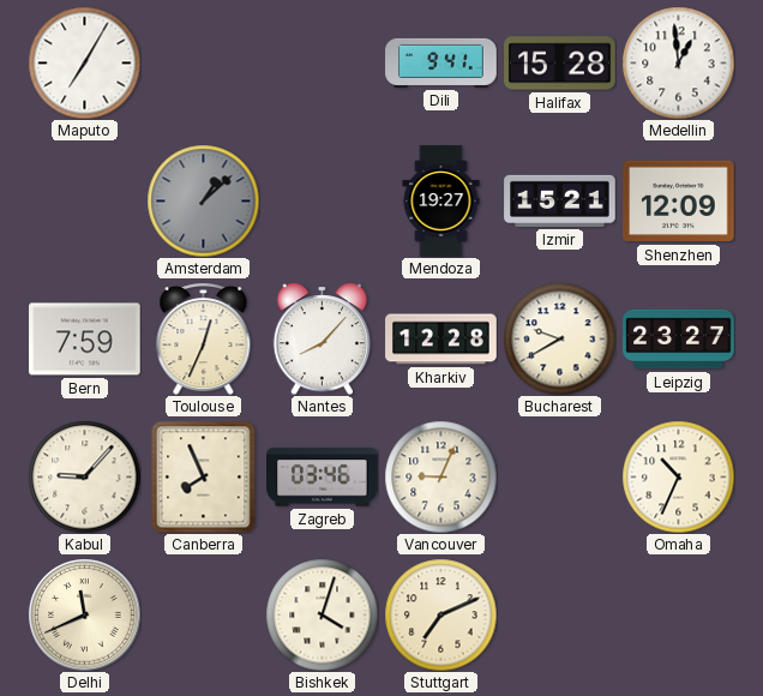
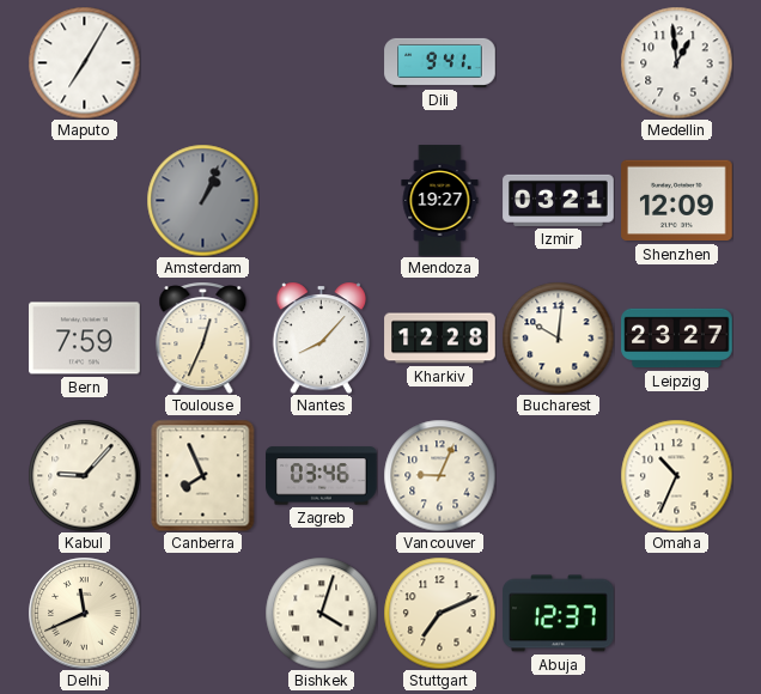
Halifax: 15:28 -> none
Amsterdam: 1:08 -> 1:04
Izmir: 15:21 -> 03:21
Bucharest: 9:40 -> 10:01
Abuja: none -> 12:37
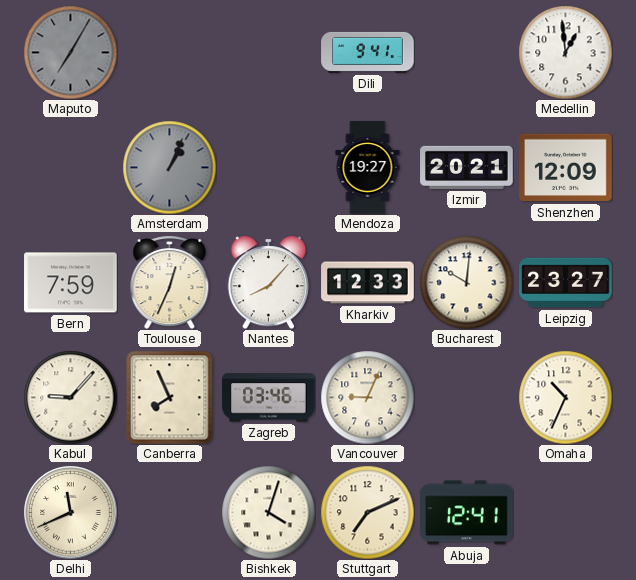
Maputo dial: white -> grey
Izmir: 03:21 -> 20:21
Kharkiv: 12:28 -> 12:33
Abuja: 12:37 -> 12:41
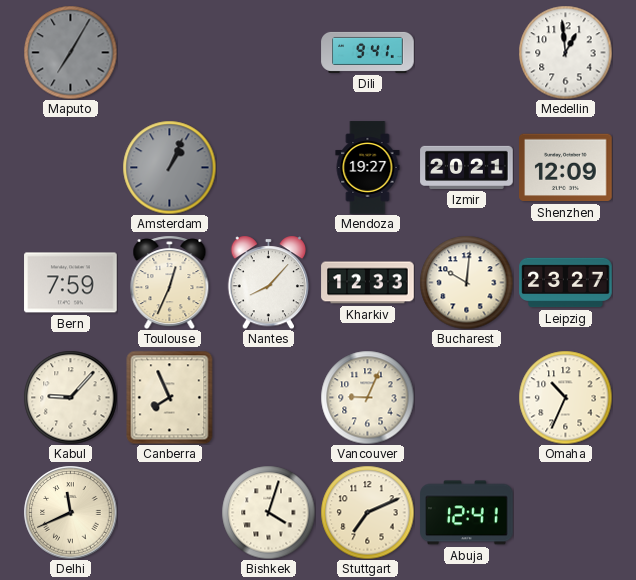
Zagreb: 03:46 -> none
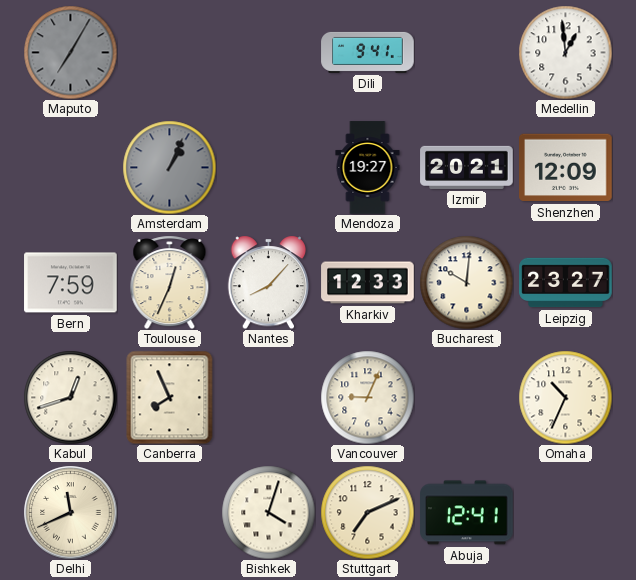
Kabul: 9:07 -> 12:42
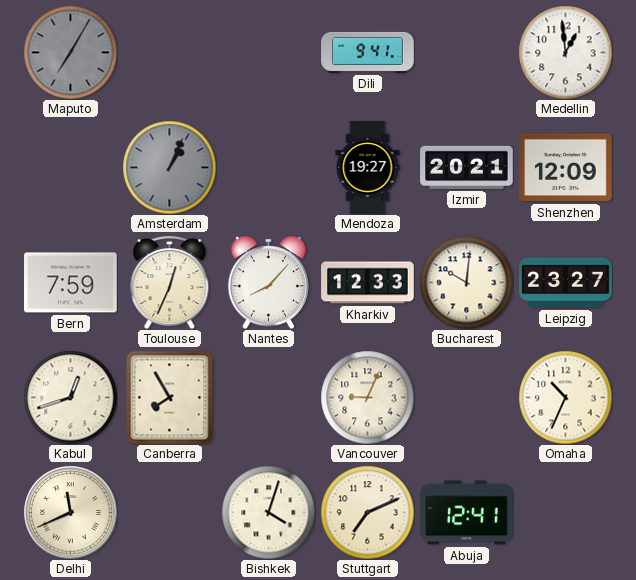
Canberra: 7:56 -> 7:55
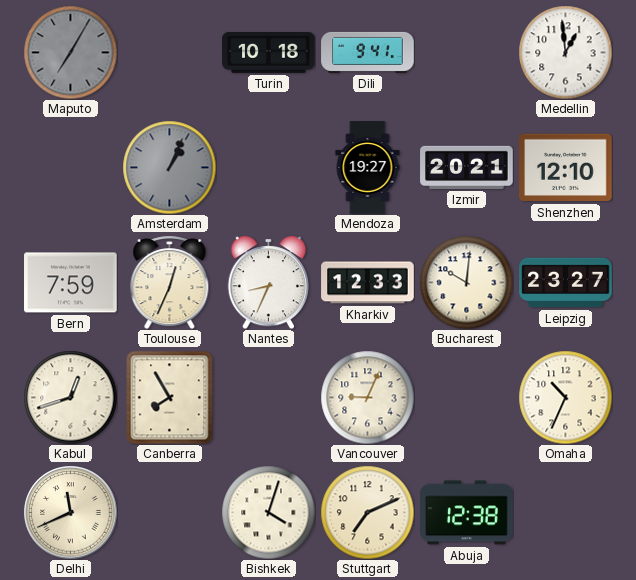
Turin: none -> 10:18
Shenzhen: 12:09 -> 12:10
Nantes: 8:07 -> 8:34
Abuja: 12:41 -> 12:38
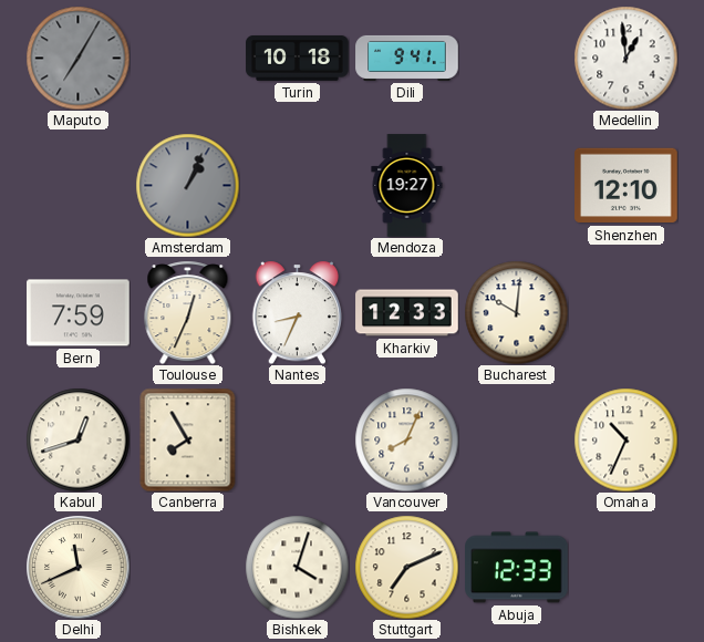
Izmir: 20:21 -> none
Leipzig: 23:27 -> none
Vancouver: 9:04 -> 8:04
Abuja: 12:38 -> 12:33
